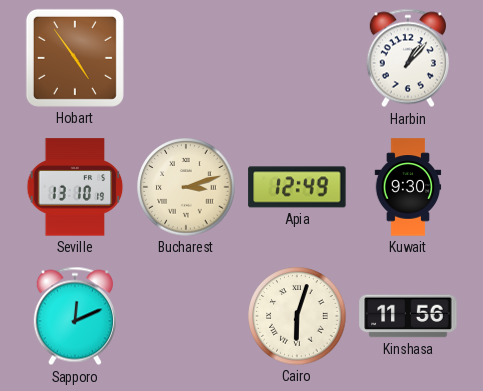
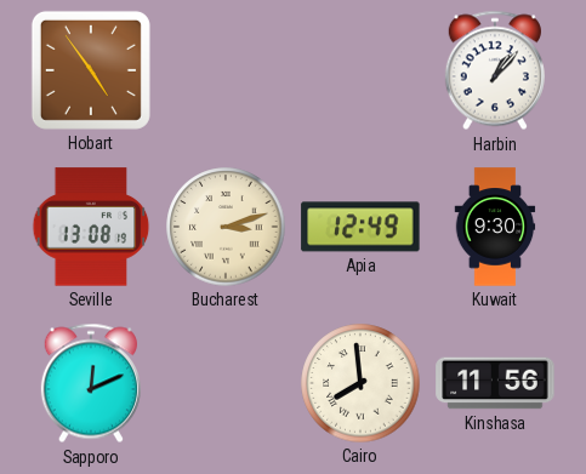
Seville: 13:10 -> 13:08
Cairo: 6:03 -> 7:59
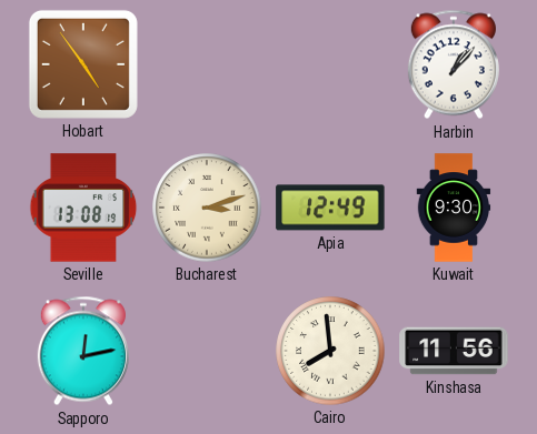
Sapporo: 12:11 -> 12:13
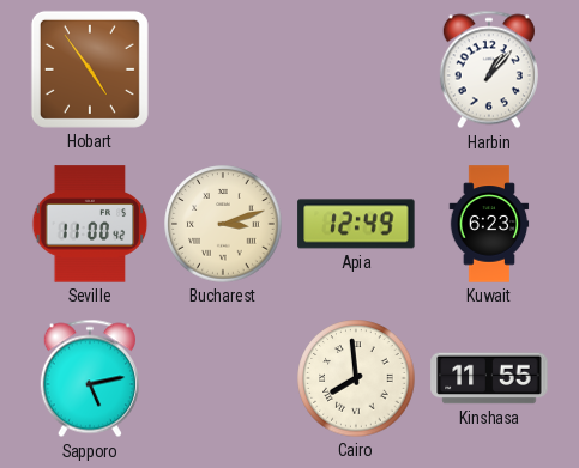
Seville: 13:08 -> 11:00
Kuwait: 9:30 -> 6:23
Sapporo: 12:13 -> 5:13
Kinshasa: 11:56 -> 11:55
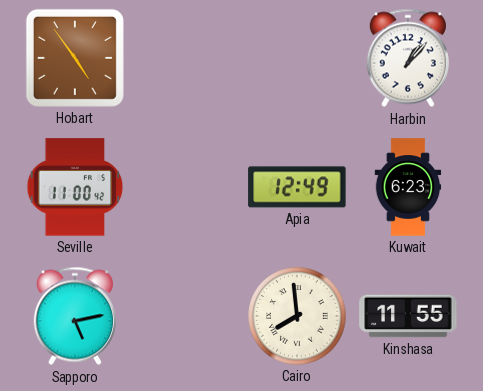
Bucharest: 3:12 -> none
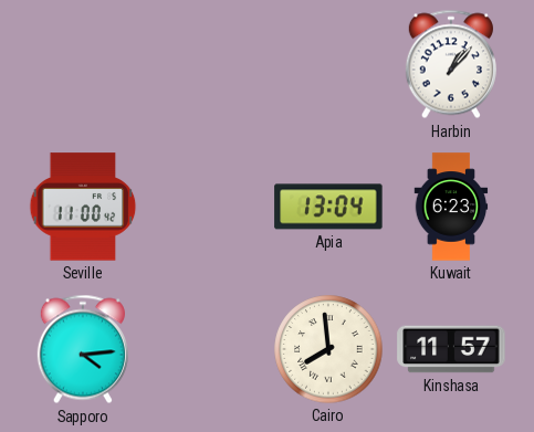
Hobart: 4:54 -> none
Apia: 12:49 -> 13:04
Sapporo: 5:13 -> 4:14
Kinshasa: 11:55 -> 11:57
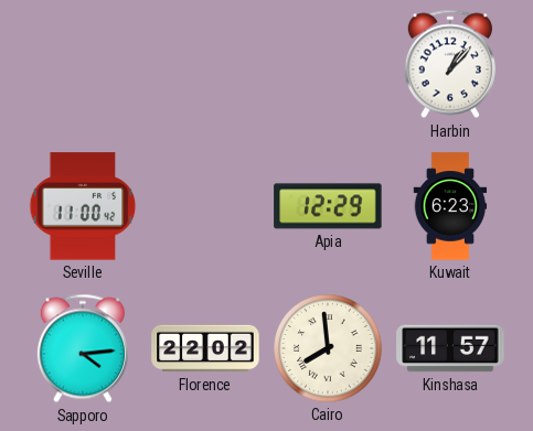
Apia: 13:04 -> 12:29
Florence: none -> 22:02
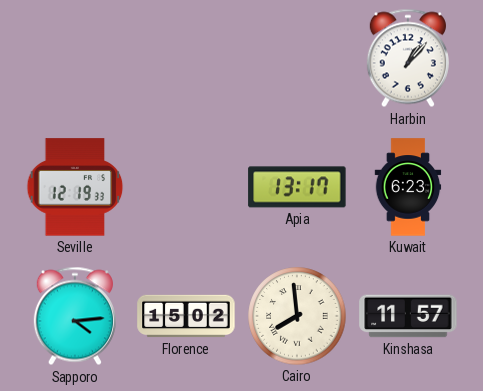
Seville: 11:00 -> 12:19
Apia: 12:29 -> 13:17
Florence: 22:02 -> 15:02
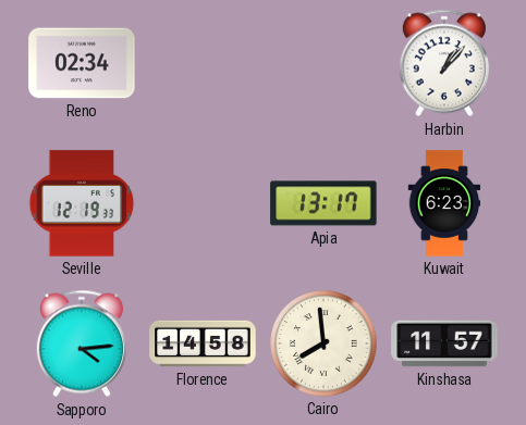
Reno: none -> 02:34
Florence: 15:02 -> 14:58
